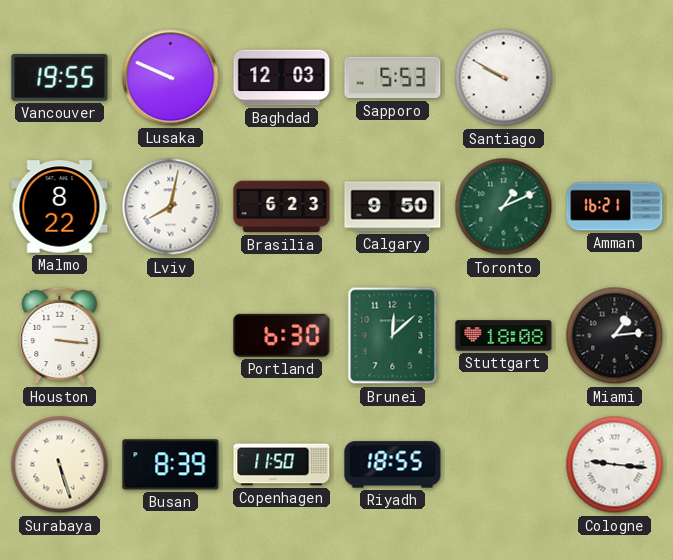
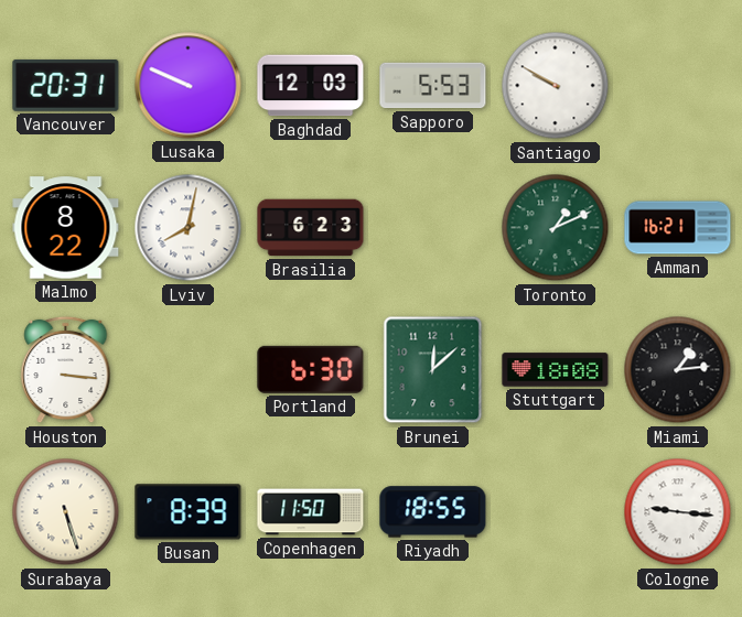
Vancouver: 19:55 -> 20:31
Calgary: 9:50 -> none
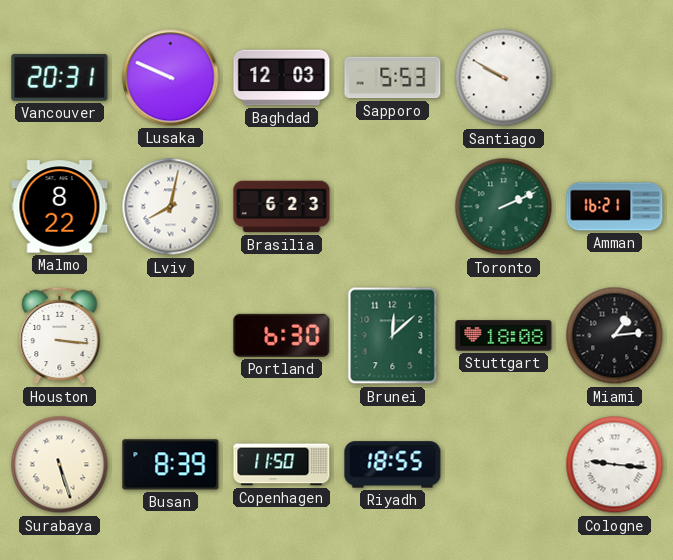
Toronto: 1:11 -> 2:11
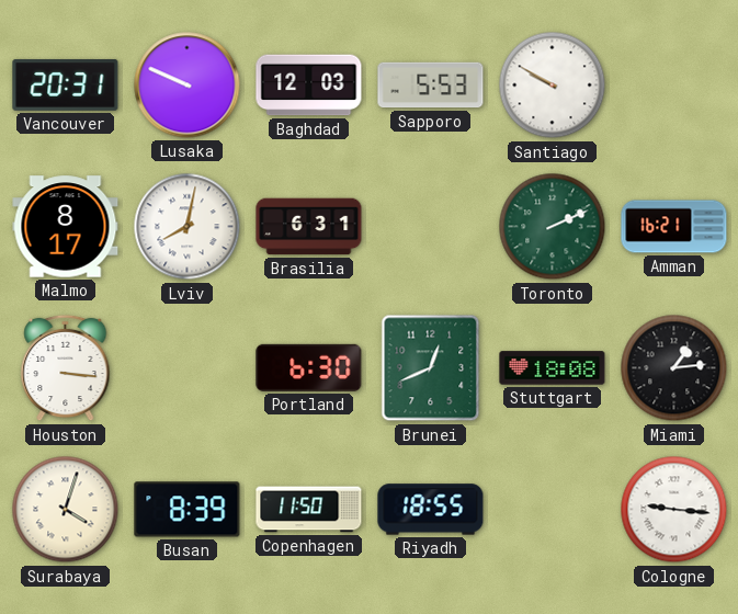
Malmo: 8:22 -> 8:17
Brasilia: 6:23 -> 6:31
Brunei: 12:08 -> 12:41
Surabaya: 5:27 -> 4:03
